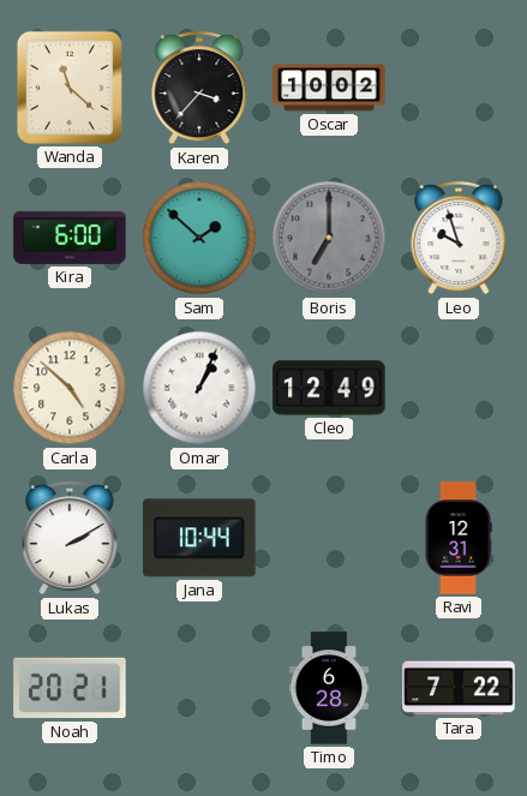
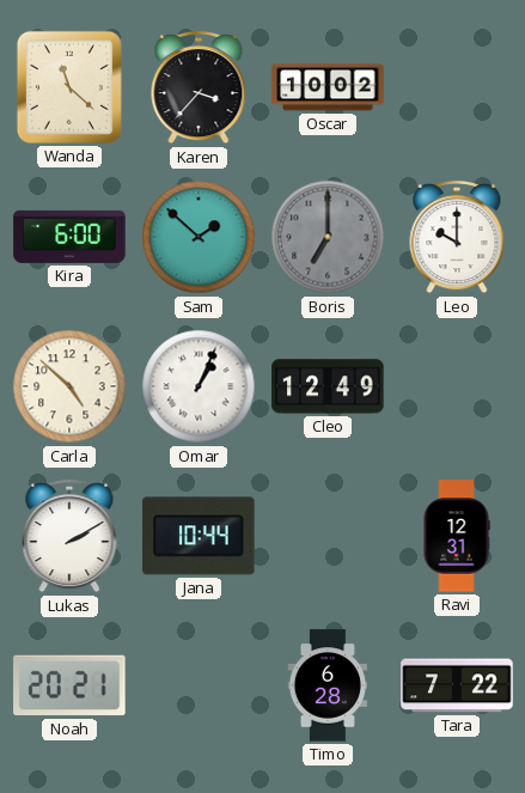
Leo: 9:57 -> 10:00
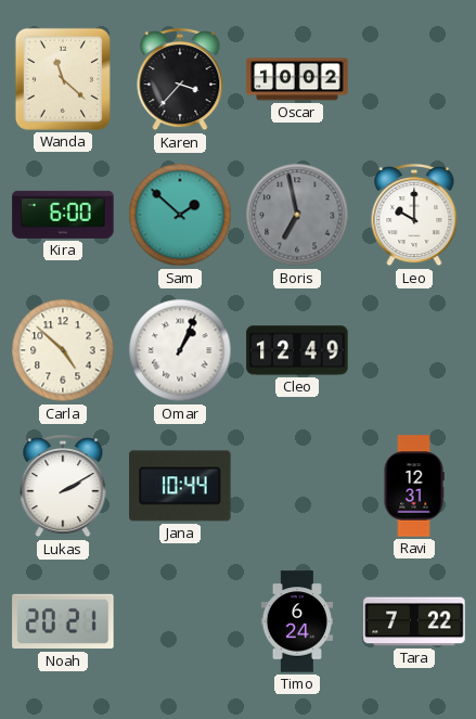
Boris: 7:00 -> 6:58
Timo: 6:28 -> 6:24
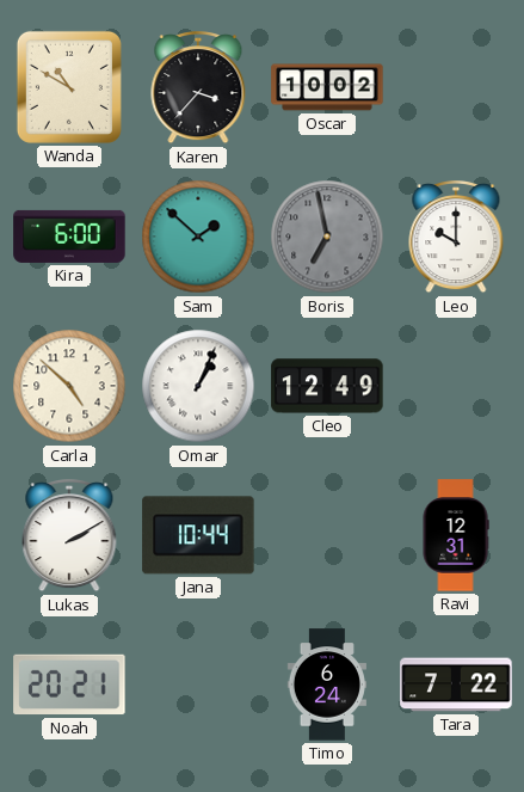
Wanda: 11:22 -> 10:50
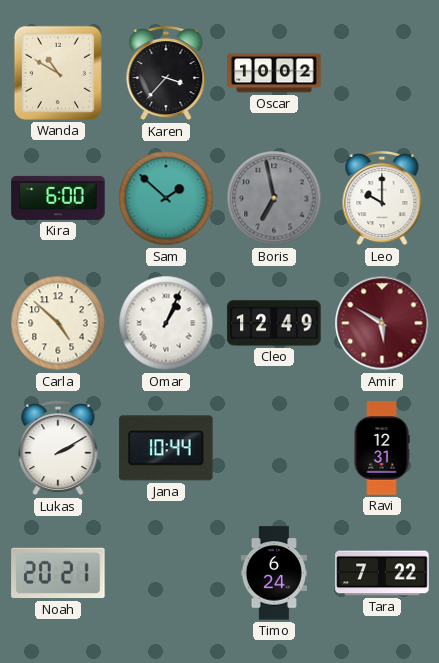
Amir: none -> 5:50
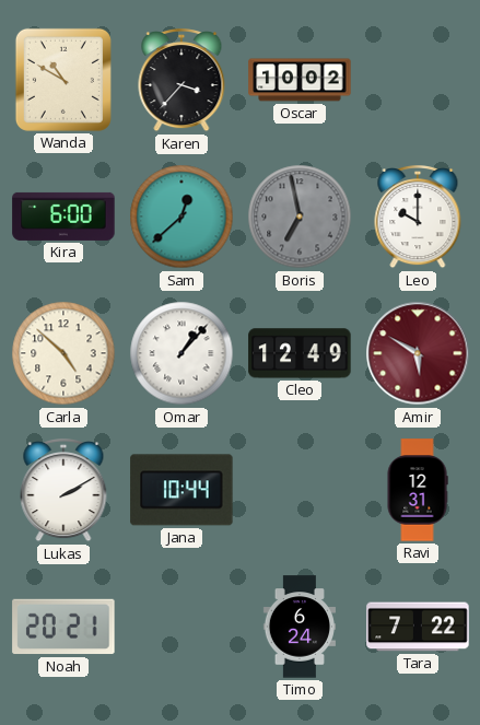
Sam: 1:52 -> 12:38
Omar: 1:04 -> 1:07
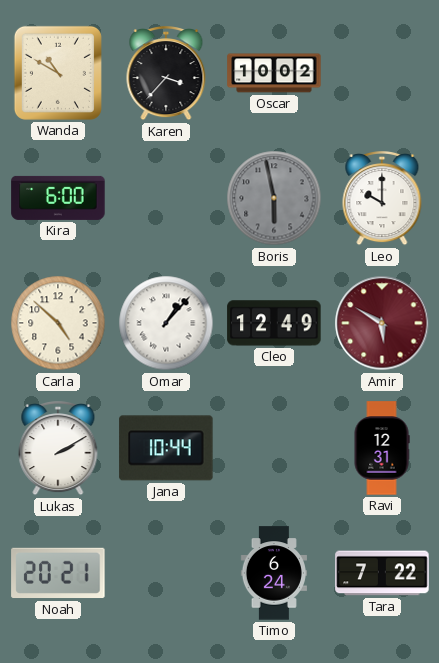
Sam: 12:38 -> none
Boris: 6:58 -> 5:58
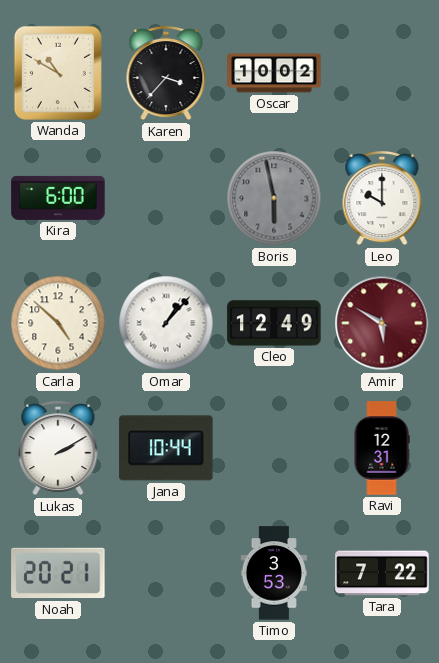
Timo: 6:24 -> 3:53
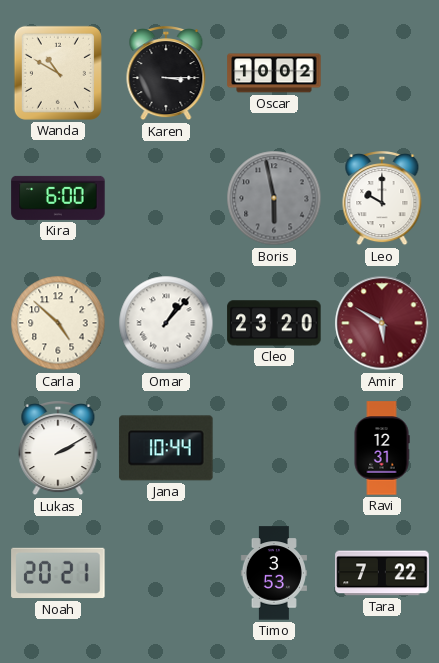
Karen: 3:37 -> 3:15
Cleo: 12:49 -> 23:20
